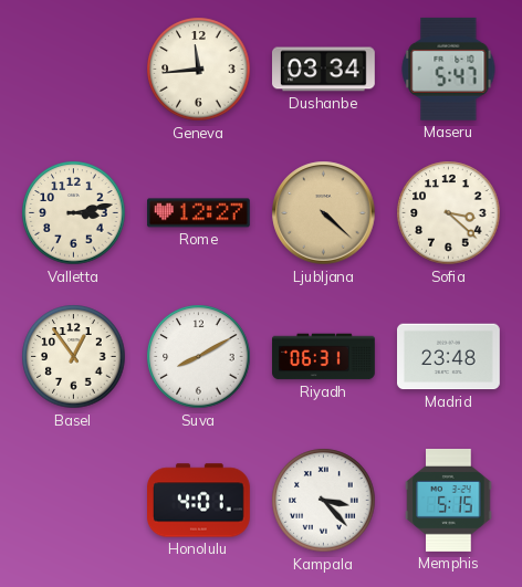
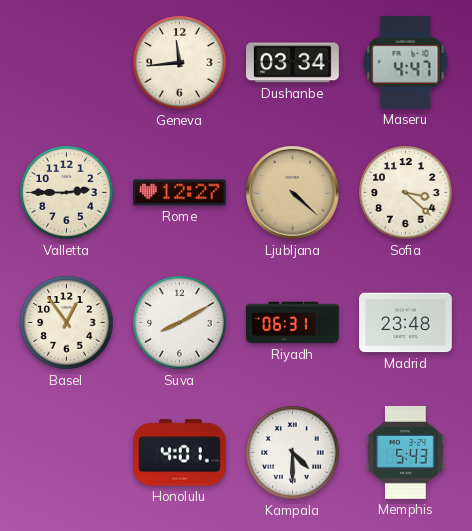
Maseru: 5:47 -> 4:47
Valletta: 3:13 -> 2:45
Kampala: 3:23 -> 4:30
Memphis: 5:15 -> 5:43
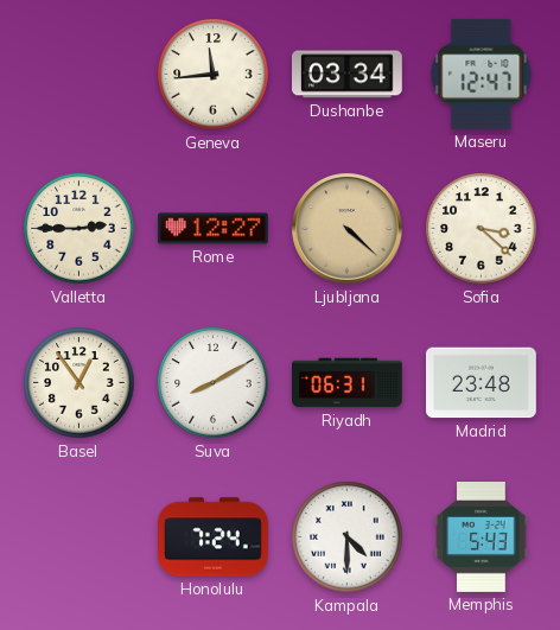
Maseru: 4:47 -> 12:47
Honolulu: 4:01 -> 7:24
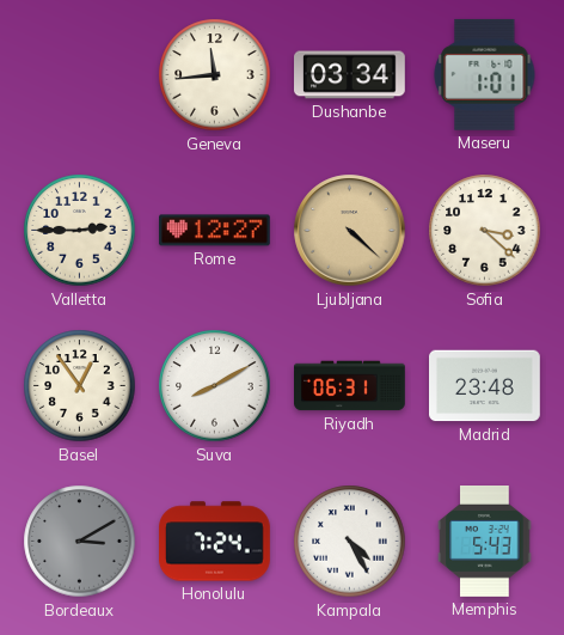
Maseru: 12:47 -> 1:01
Bordeaux: none -> 3:10
Kampala: 4:30 -> 4:25
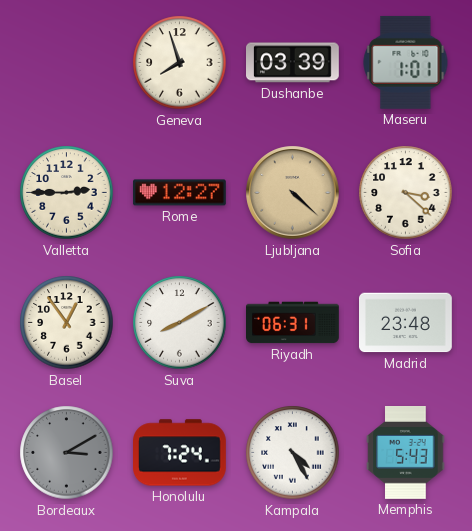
Geneva: 11:44 -> 7:57
Dushanbe: 03:34 -> 03:39
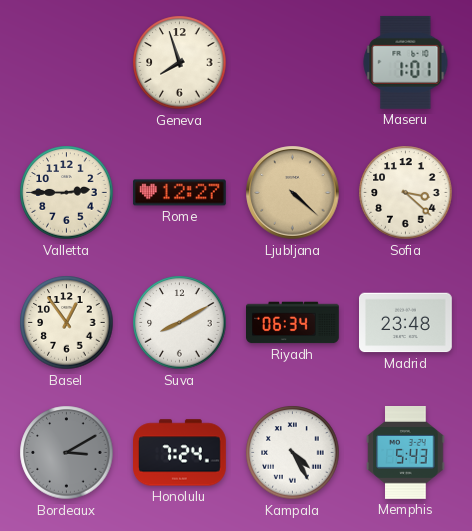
Dushanbe: 03:39 -> none
Riyadh: 06:31 -> 06:34
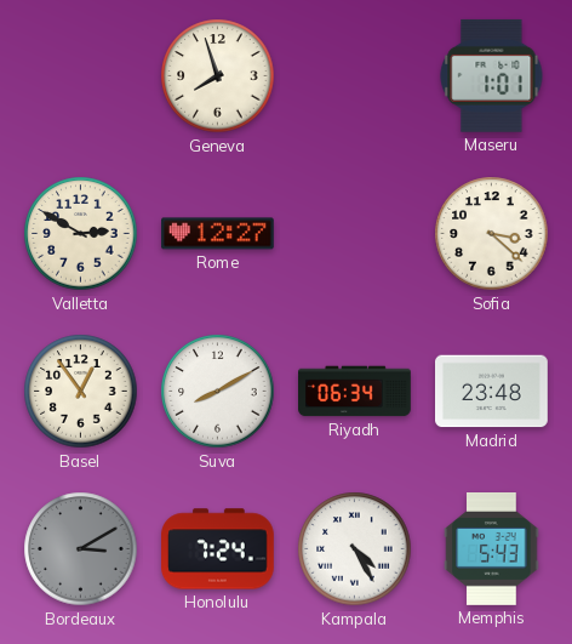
Valletta: 2:45 -> 2:50
Ljubljana: 4:22 -> none
